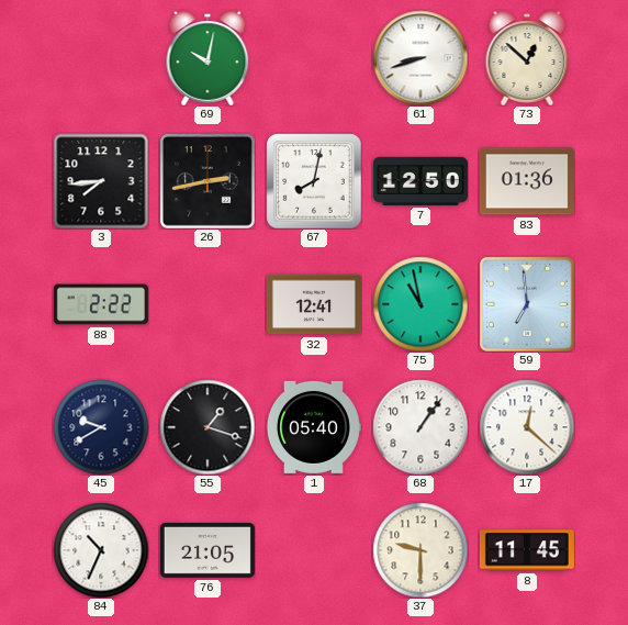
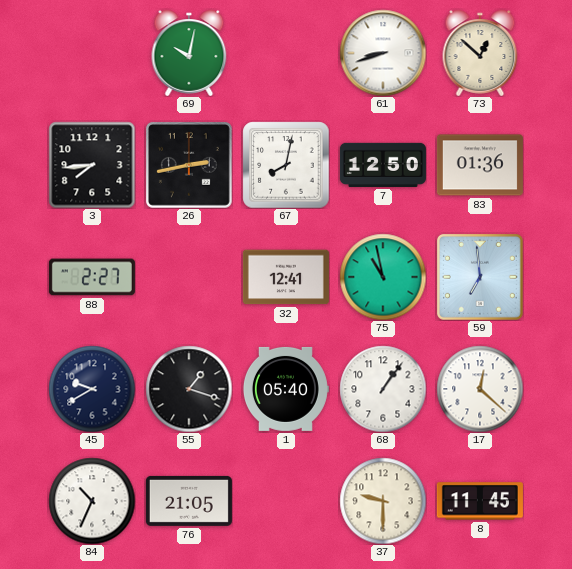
88: 2:22 -> 2:27
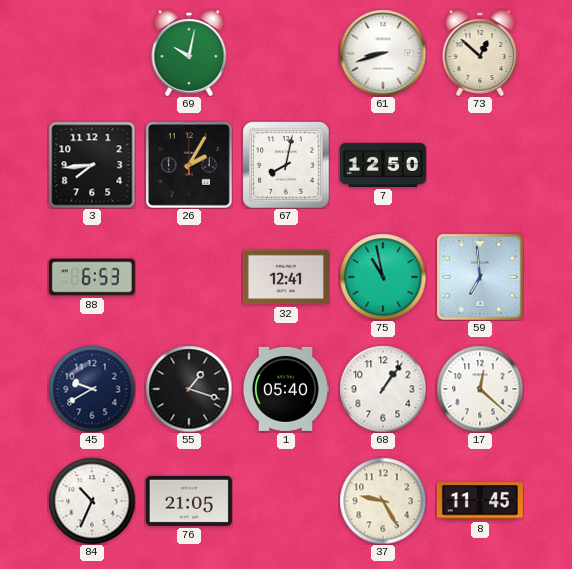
26: 2:43 -> 2:05
83: 01:36 -> none
88: 2:27 -> 6:53
37: 9:30 -> 9:25
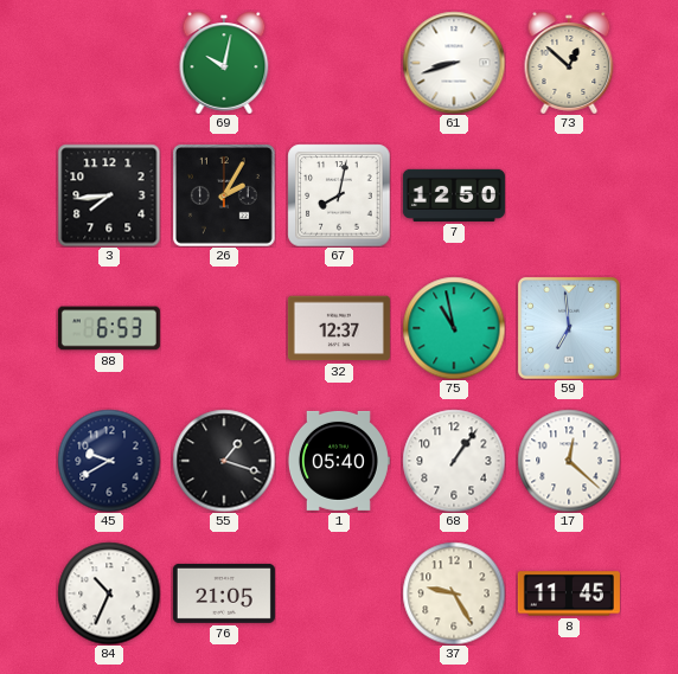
32: 12:41 -> 12:37
